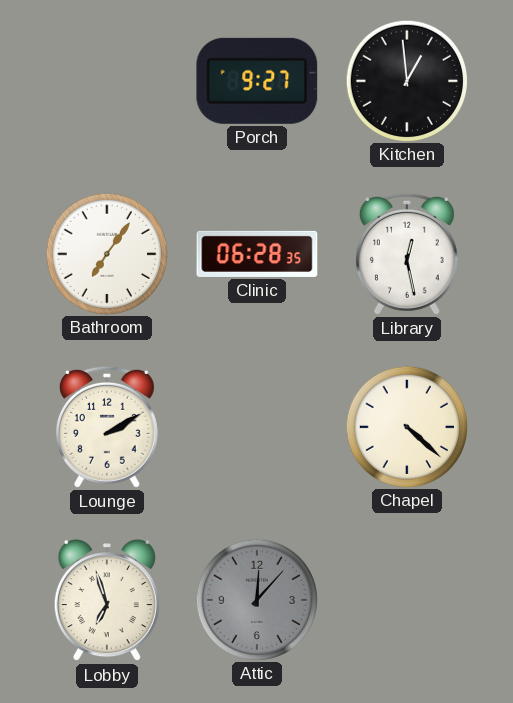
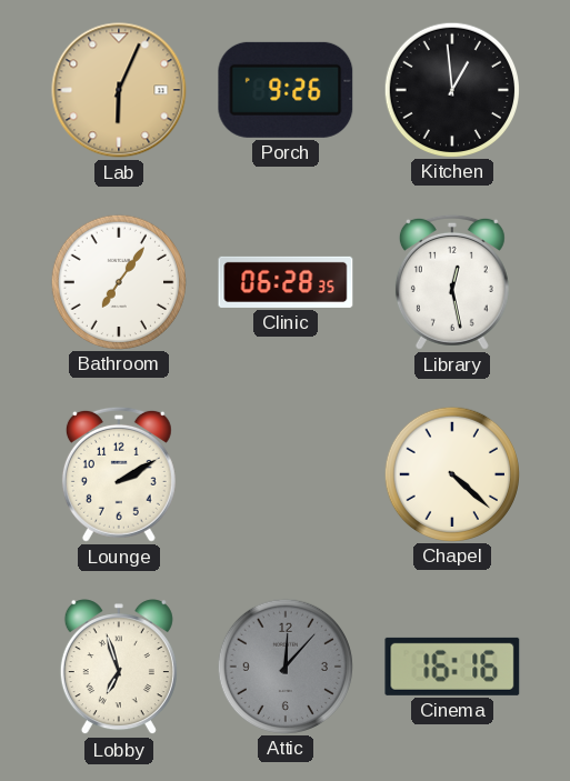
Lab: none -> 6:04
Porch: 9:27 -> 9:26
Cinema: none -> 16:16
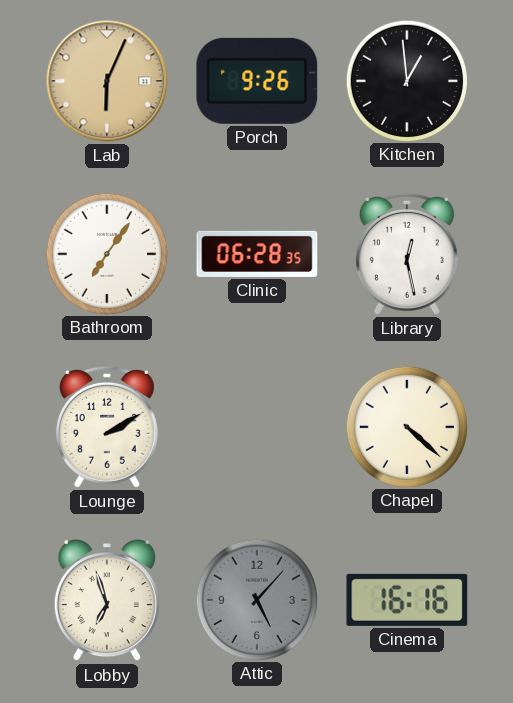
Attic: 12:07 -> 5:07
